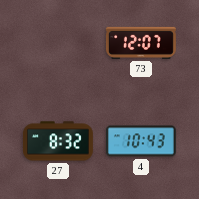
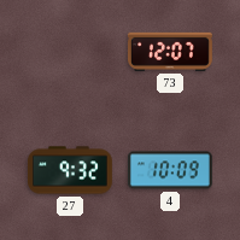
27: 8:32 -> 9:32
4: 10:43 -> 10:09
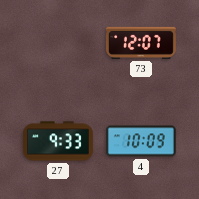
27: 9:32 -> 9:33
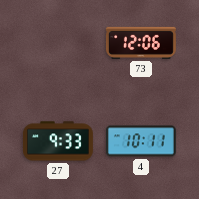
73: 12:07 -> 12:06
4: 10:09 -> 10:11
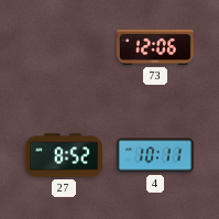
27: 9:33 -> 8:52
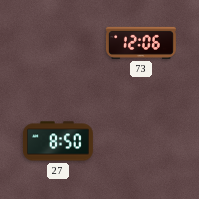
27: 8:52 -> 8:50
4: 10:11 -> none
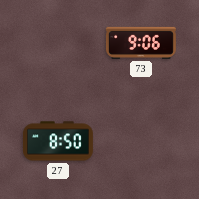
73: 12:06 -> 9:06
